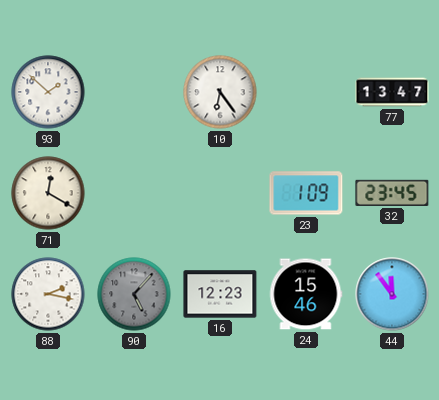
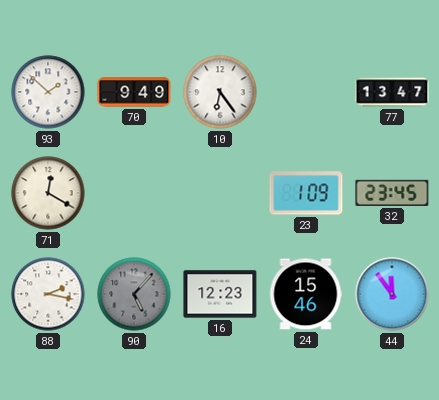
70: none -> 9:49
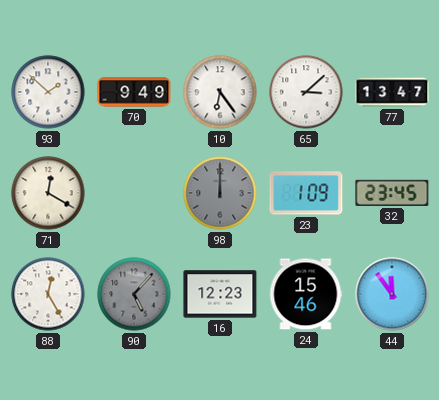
65: none -> 3:08
98: none -> 12:00
88: 2:17 -> 12:25
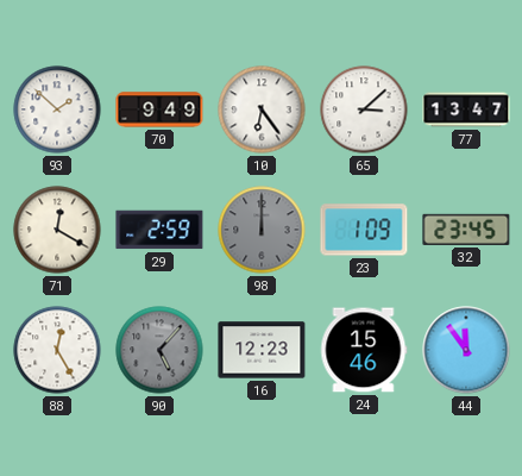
29: none -> 2:59
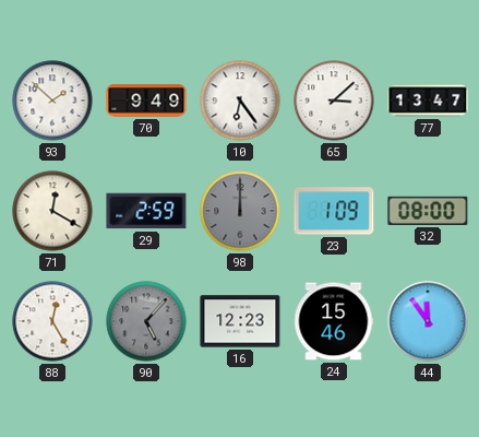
32: 23:45 -> 08:00
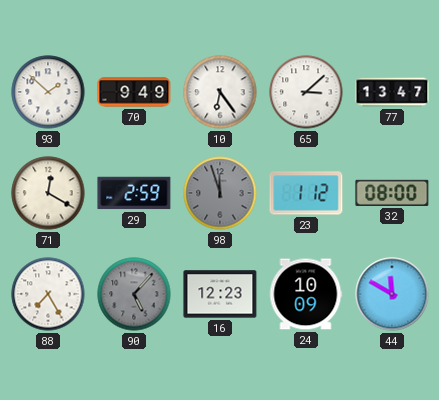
98: 12:00 -> 11:57
23: 1:09 -> 1:12
88: 12:25 -> 7:25
24: 15:46 -> 10:09
44: 11:54 -> 11:50
